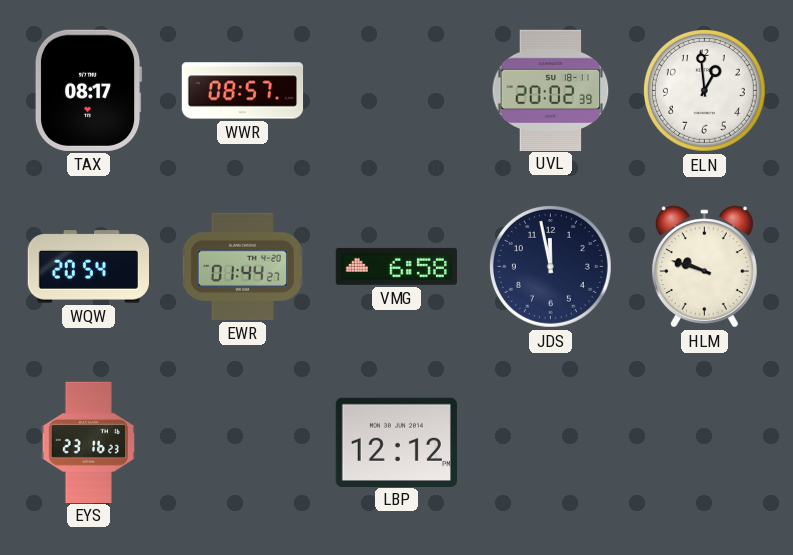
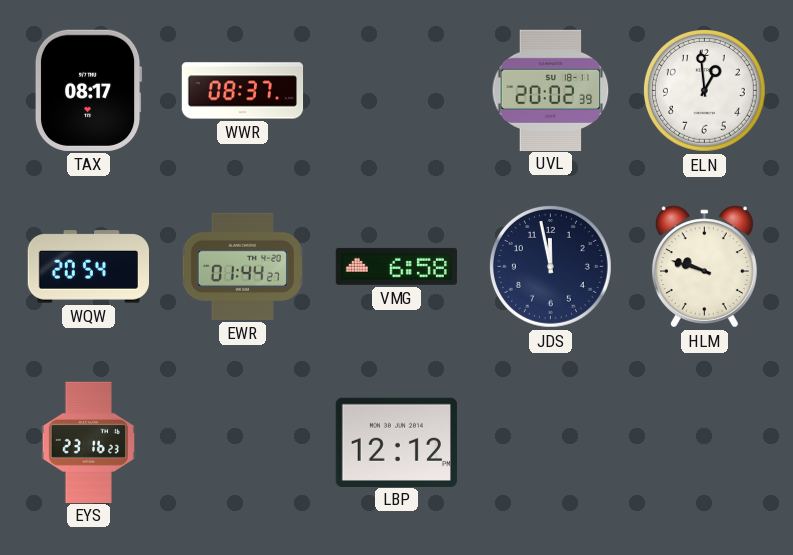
WWR: 08:57 -> 08:37
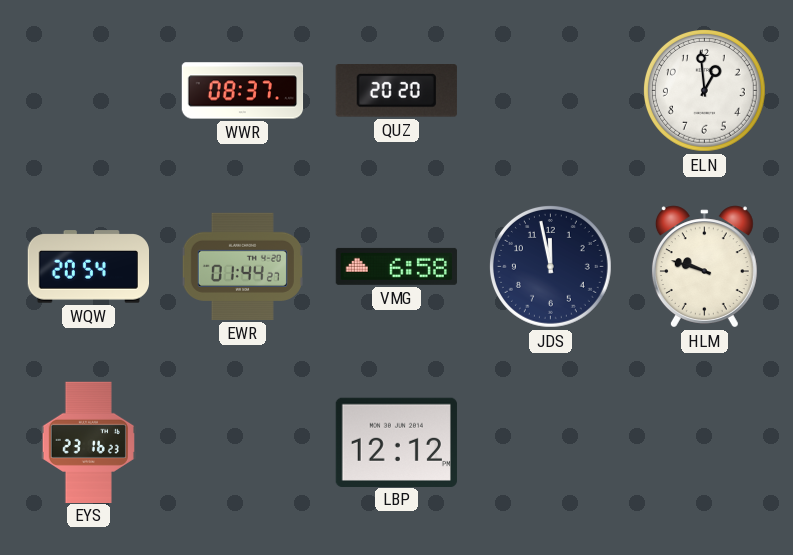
TAX: 08:17 -> none
QUZ: none -> 20:20
UVL: 20:02 -> none
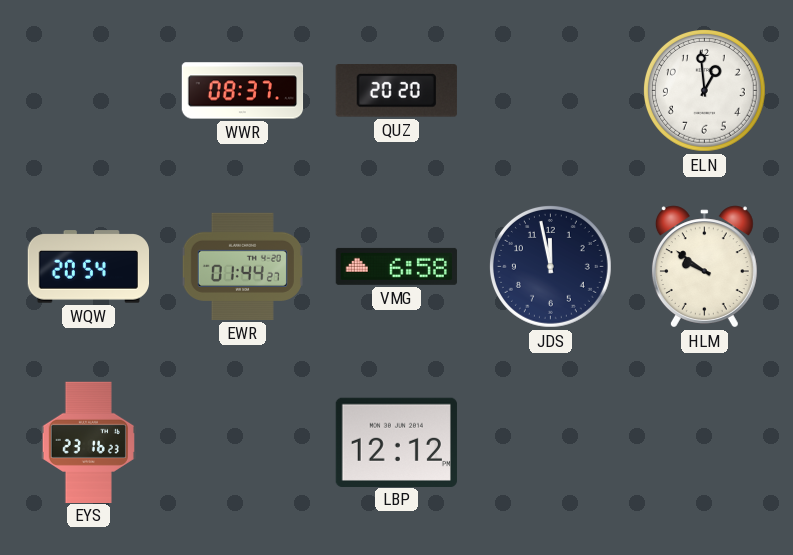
HLM: 9:48 -> 9:51
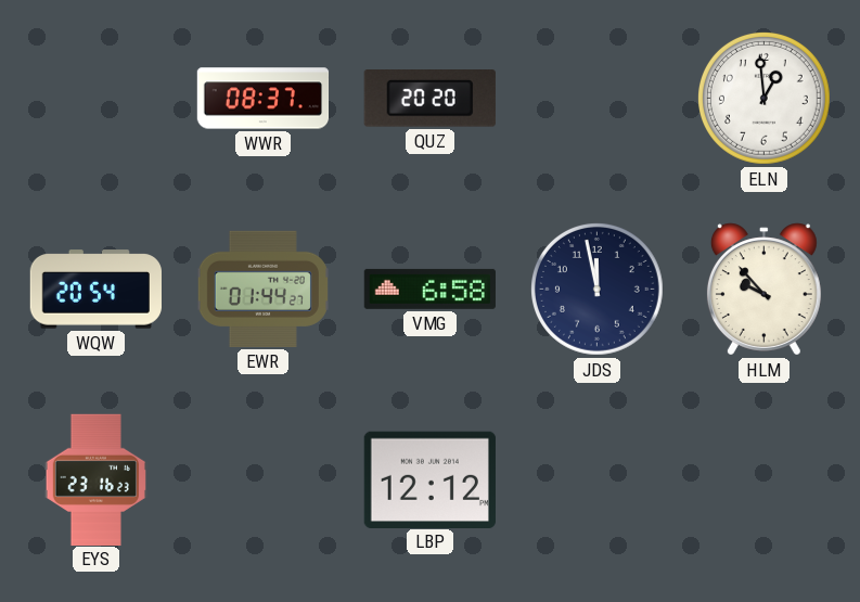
HLM: 9:51 -> 9:53
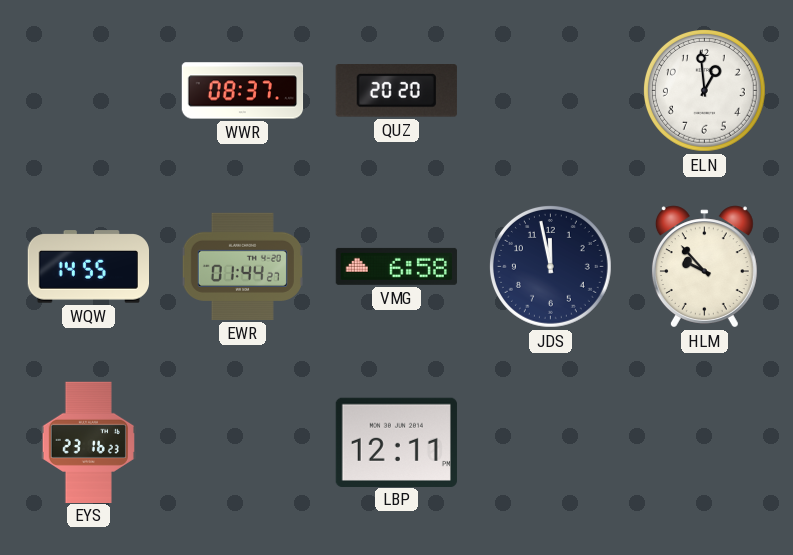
WQW: 20:54 -> 14:55
LBP: 12:12 -> 12:11
